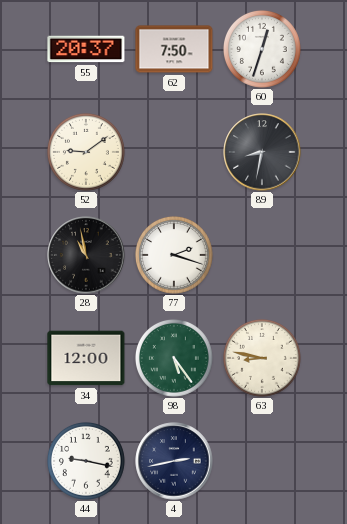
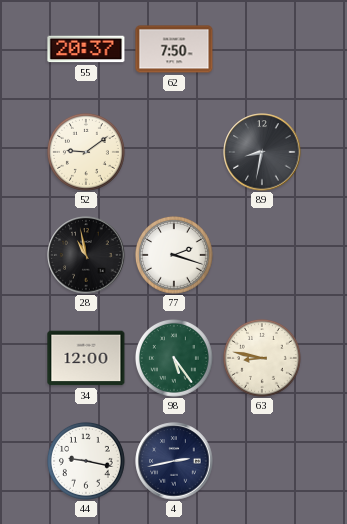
60: 12:33 -> none
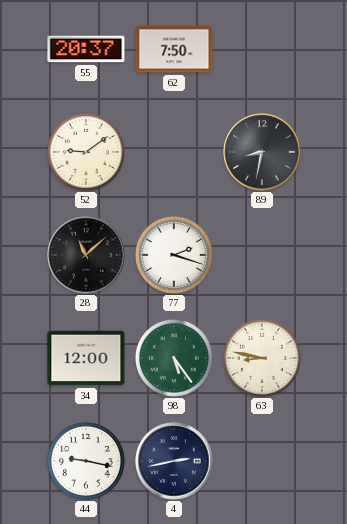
28: 10:58 -> 11:08
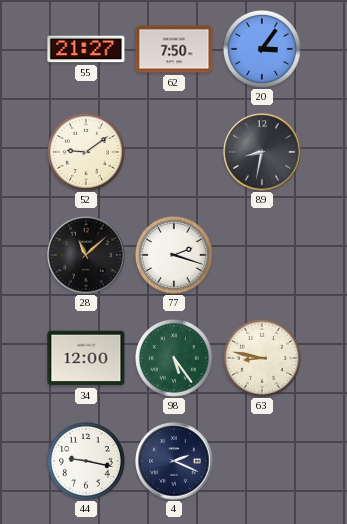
55: 20:37 -> 21:27
20: none -> 3:06
4: 2:43 -> 2:19
